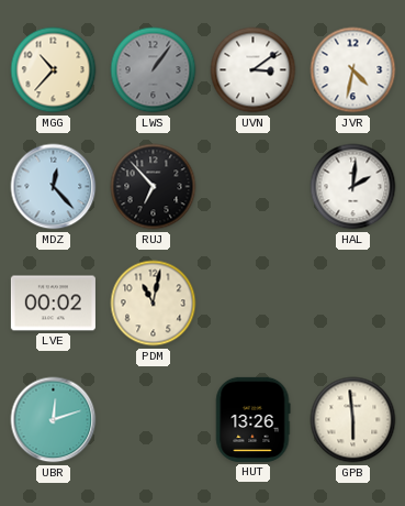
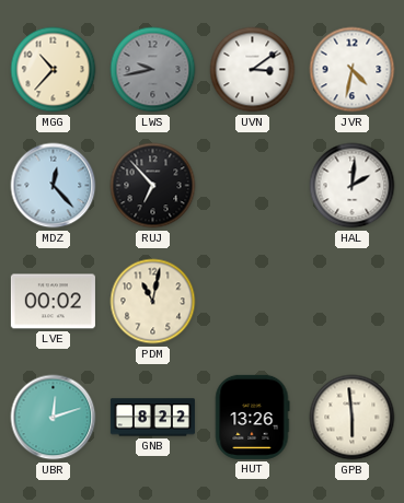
LWS: 1:06 -> 9:43
GNB: none -> 8:22
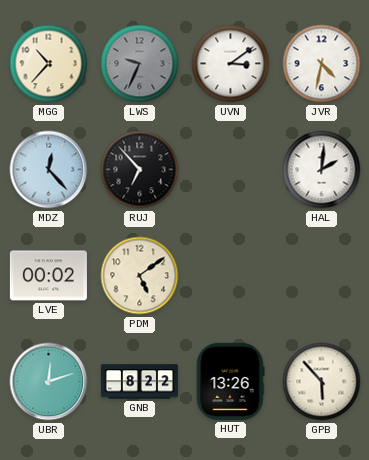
LWS: 9:43 -> 9:34
PDM: 11:02 -> 5:09
GPB: 5:59 -> 5:53
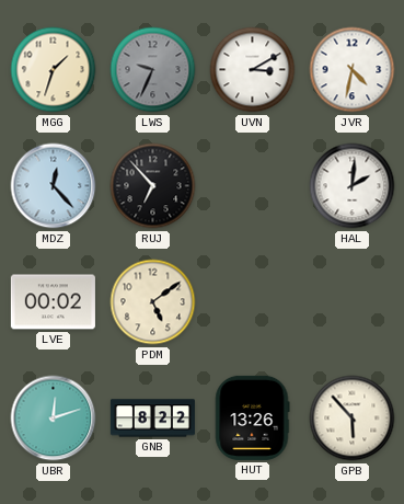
MGG: 10:37 -> 1:33
UVN: 3:09 -> 3:10
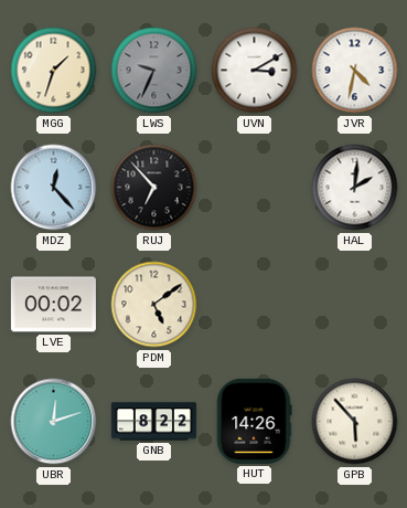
HUT: 13:26 -> 14:26
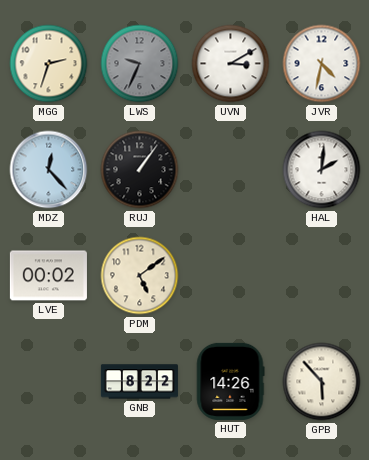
MGG: 1:33 -> 2:33
RUJ: 6:53 -> 1:06
UBR: 12:12 -> none
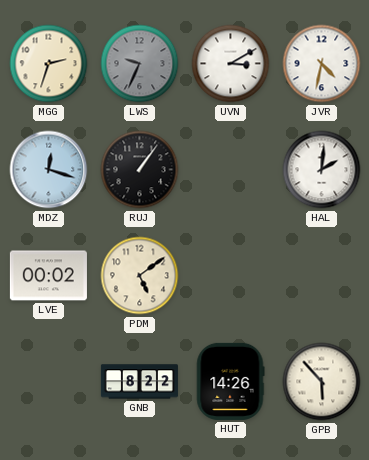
MDZ: 12:23 -> 12:18
